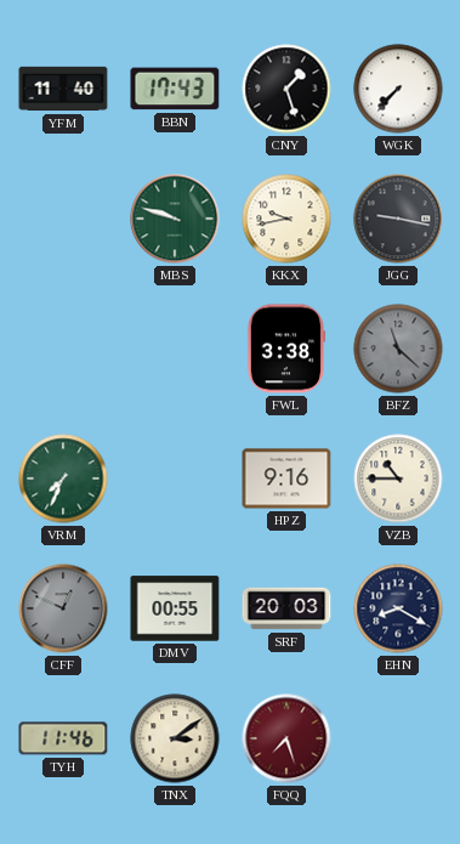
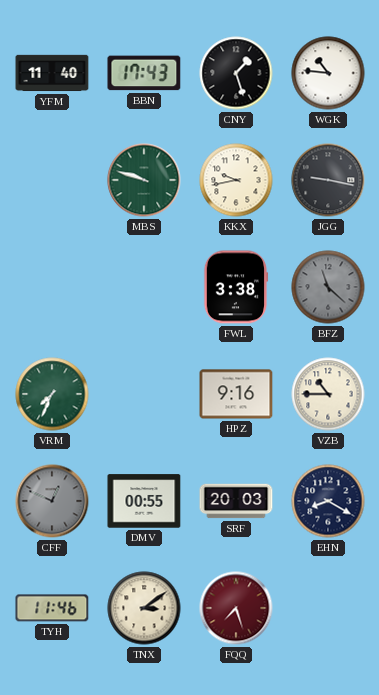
WGK: 7:37 -> 10:46
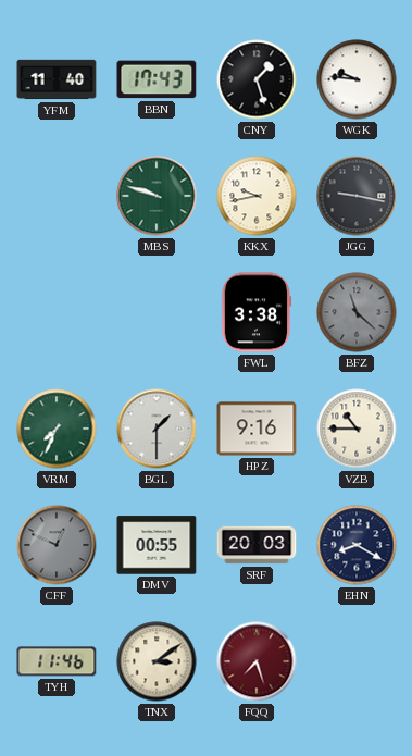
WGK: 10:46 -> 9:46
BGL: none -> 1:30
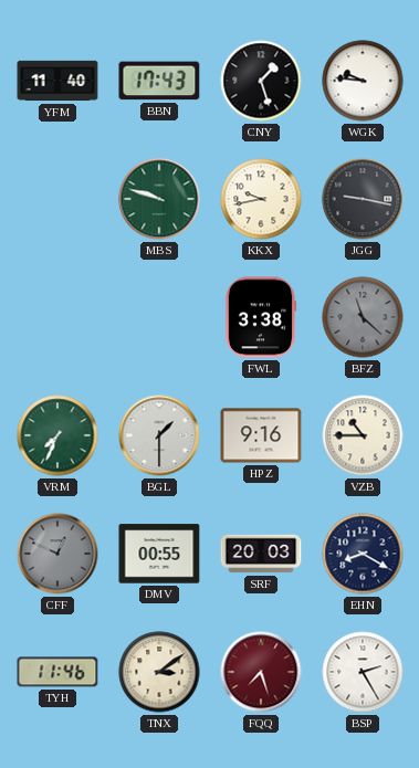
BSP: none -> 2:25
